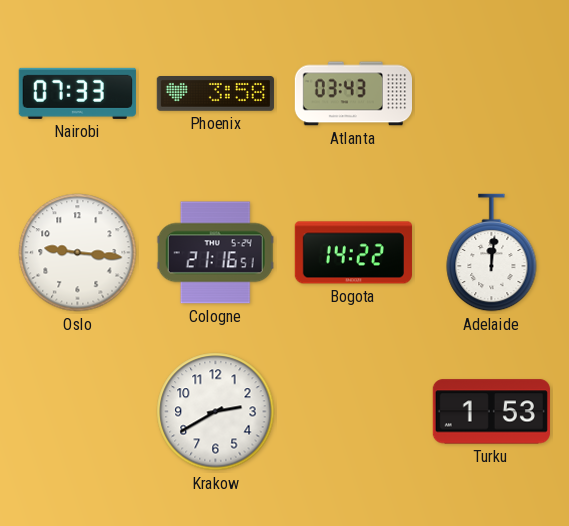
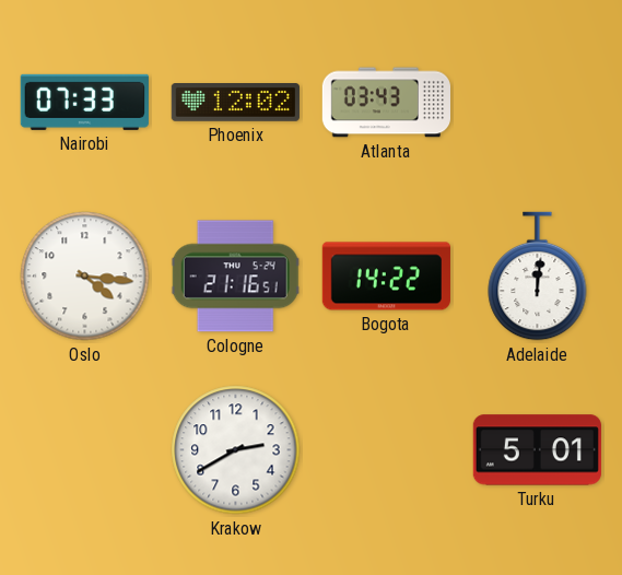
Phoenix: 3:58 -> 12:02
Oslo: 9:16 -> 4:16
Turku: 1:53 -> 5:01
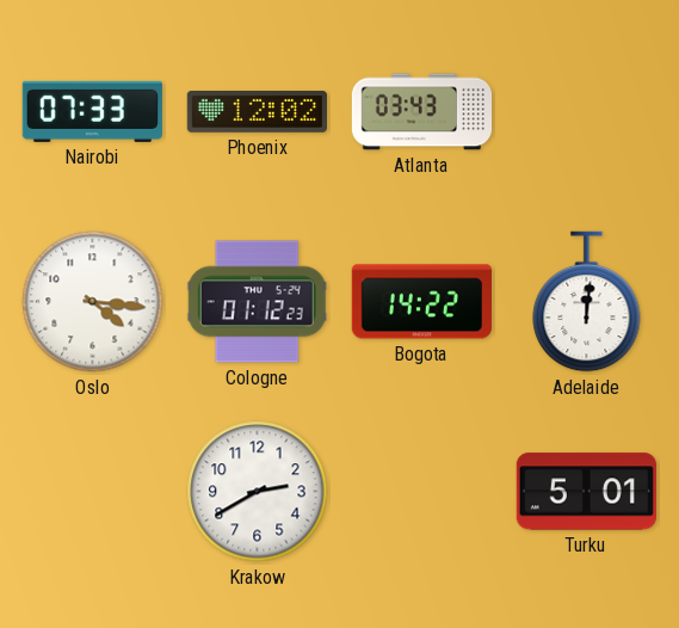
Cologne: 21:16 -> 01:12
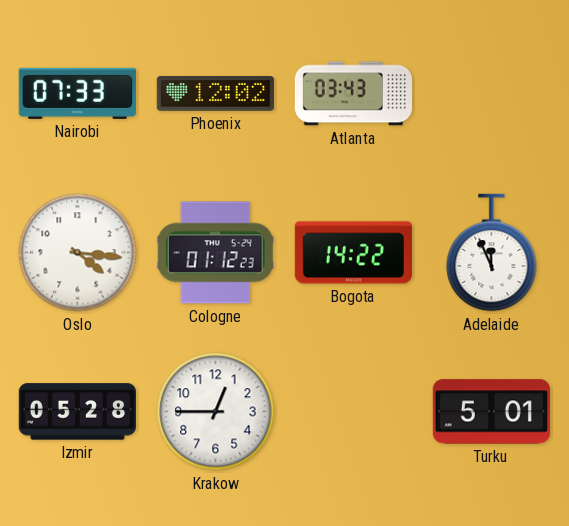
Adelaide: 12:01 -> 11:56
Izmir: none -> 05:28
Krakow: 2:40 -> 12:45
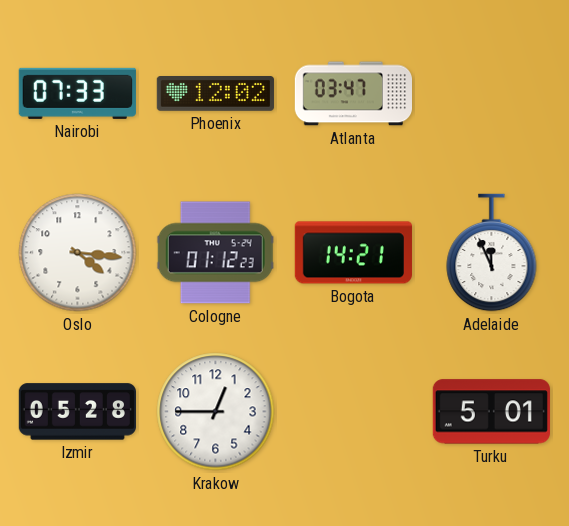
Atlanta: 03:43 -> 03:47
Bogota: 14:22 -> 14:21
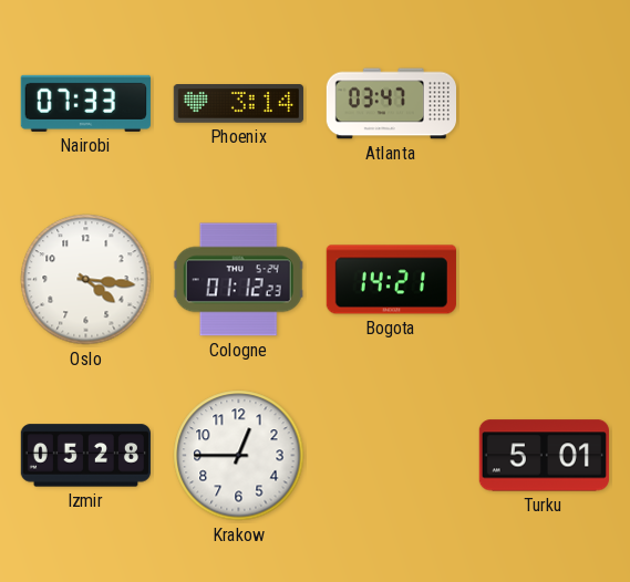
Phoenix: 12:02 -> 3:14
Adelaide: 11:56 -> none
